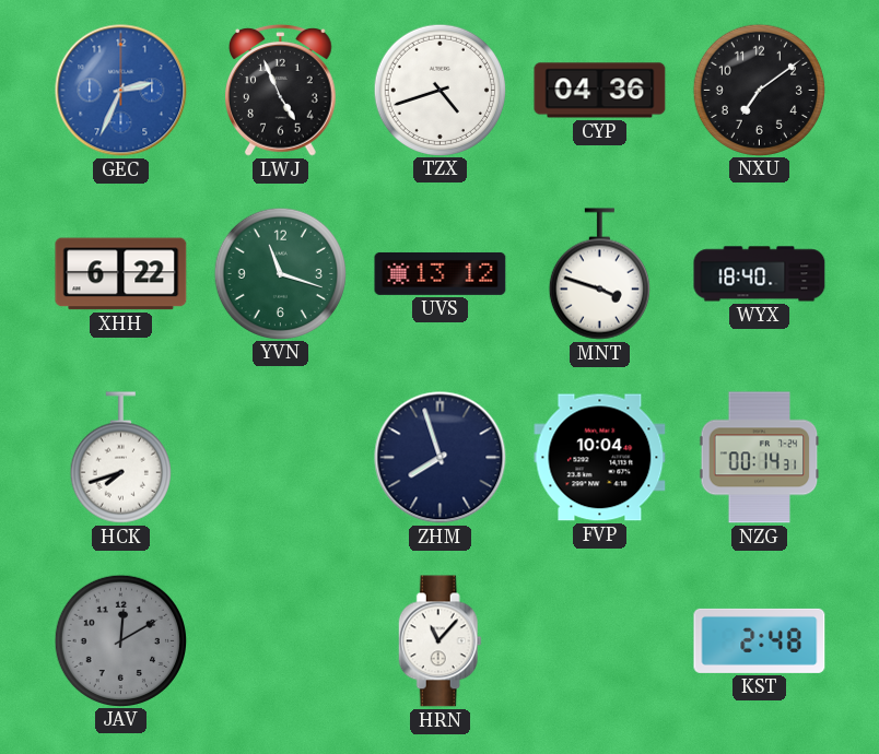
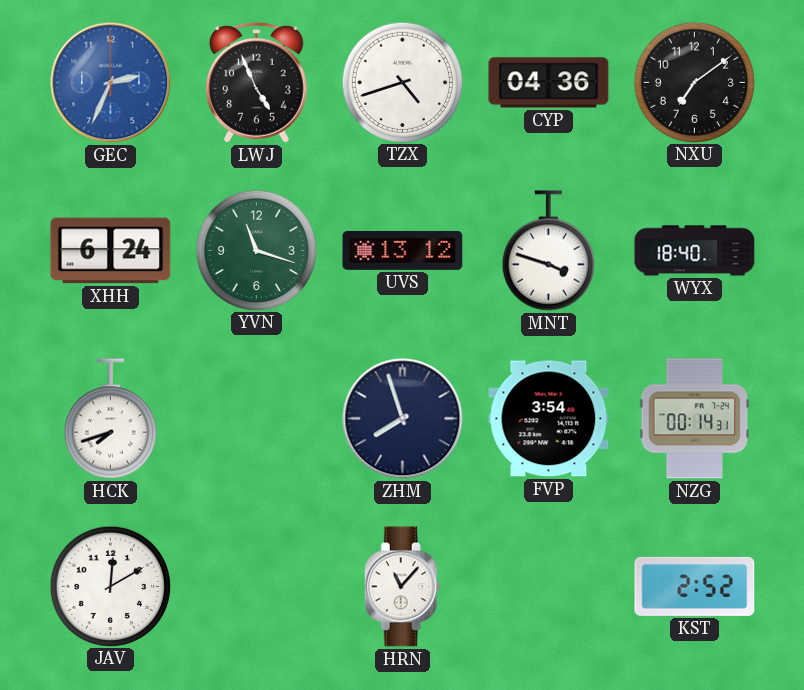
XHH: 6:22 -> 6:24
FVP: 10:04 -> 3:54
JAV dial: grey -> white
KST: 2:48 -> 2:52
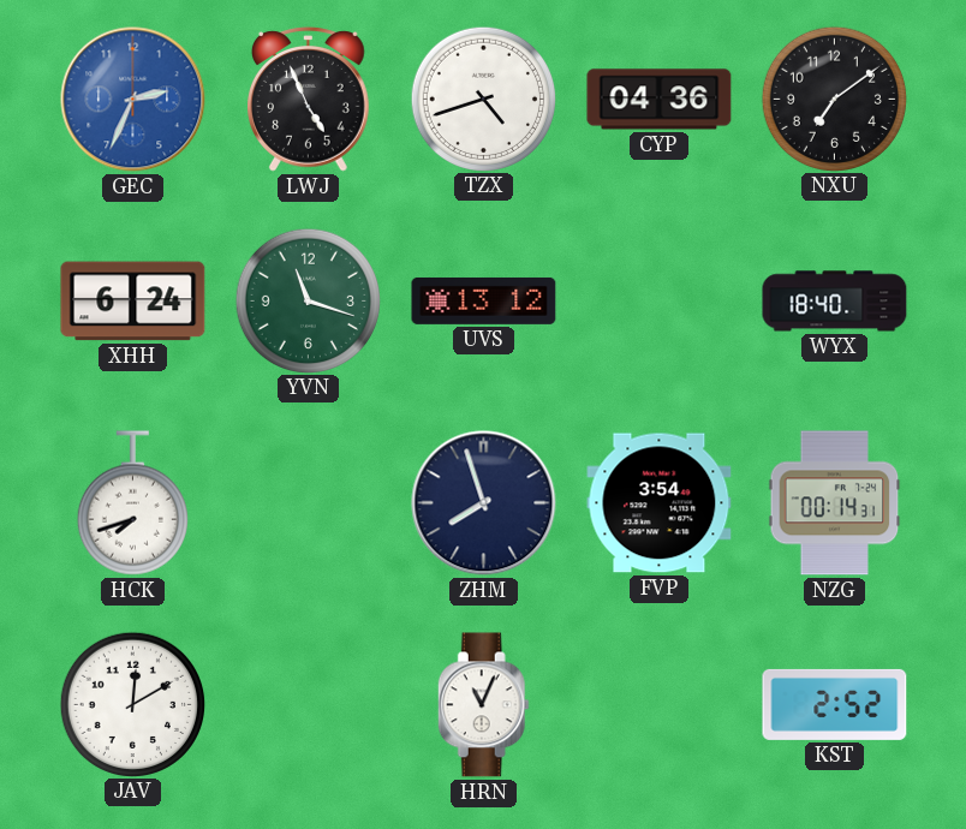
MNT: 3:48 -> none
HRN: 11:07 -> 11:04
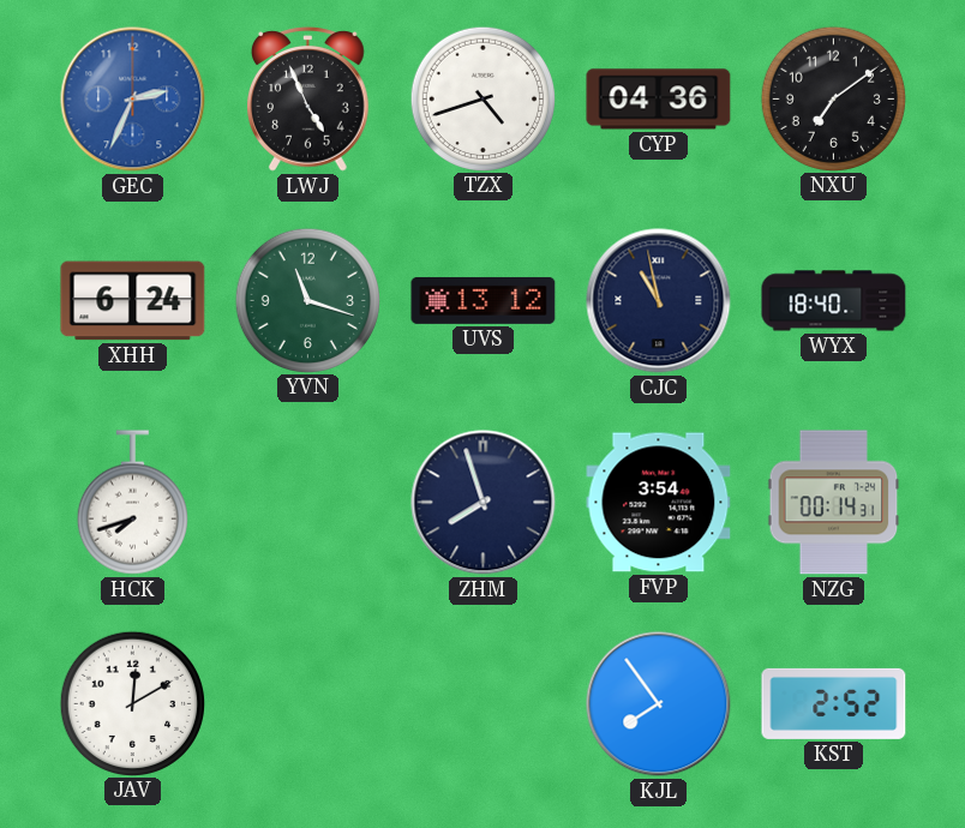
CJC: none -> 10:58
HRN: 11:04 -> none
KJL: none -> 7:54
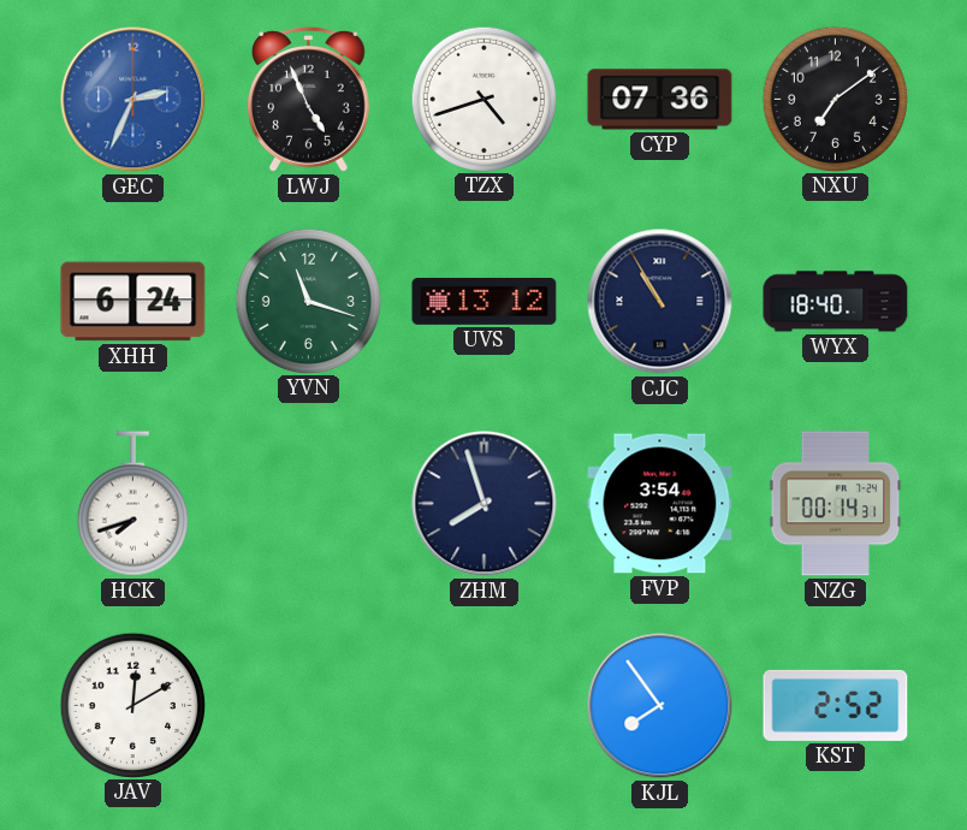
CYP: 04:36 -> 07:36
CJC: 10:58 -> 10:55
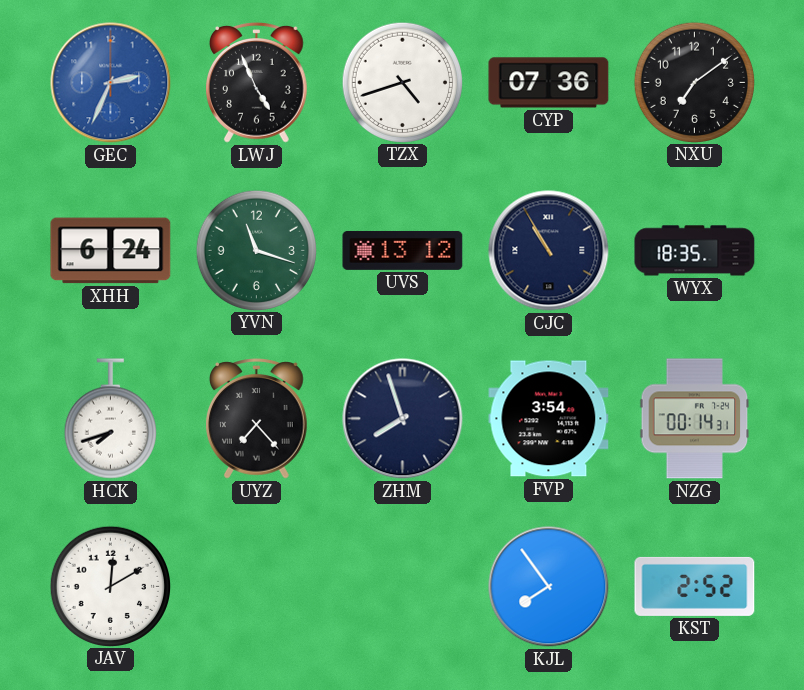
WYX: 18:40 -> 18:35
UYZ: none -> 7:23
